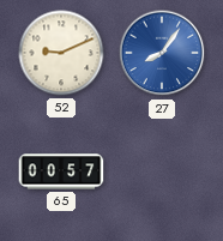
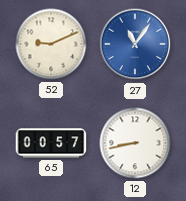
27: 8:06 -> 11:06
12: none -> 8:43
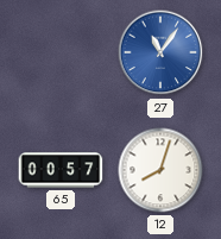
52: 9:11 -> none
12: 8:43 -> 8:03
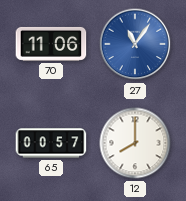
70: none -> 11:06
12: 8:03 -> 8:00
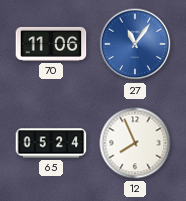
65: 00:57 -> 05:24
12: 8:00 -> 7:56
